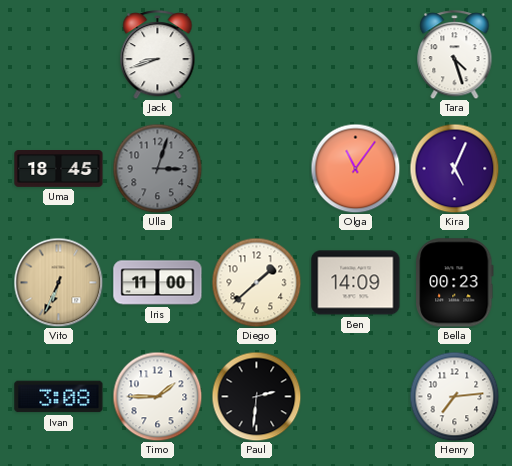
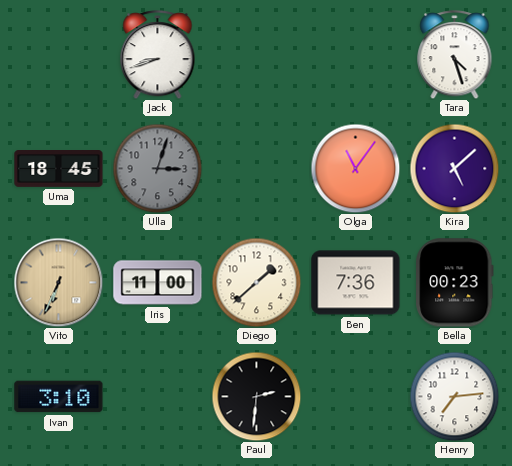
Kira: 5:04 -> 5:08
Ben: 14:09 -> 7:36
Ivan: 3:08 -> 3:10
Timo: 1:45 -> none
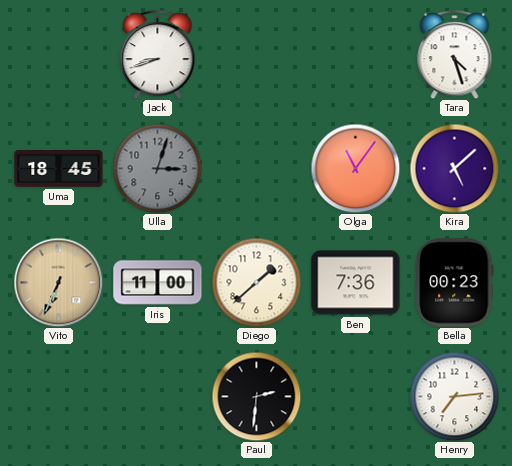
Ivan: 3:10 -> none
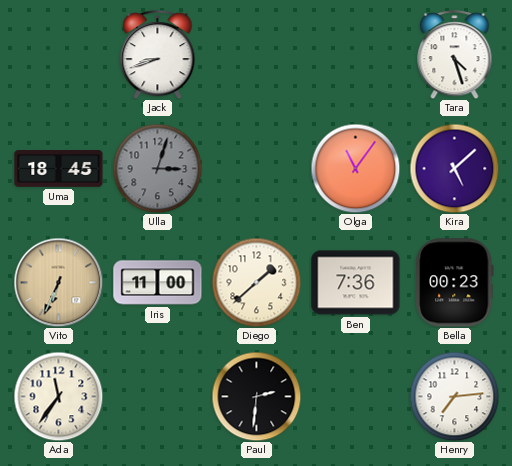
Ada: none -> 11:36
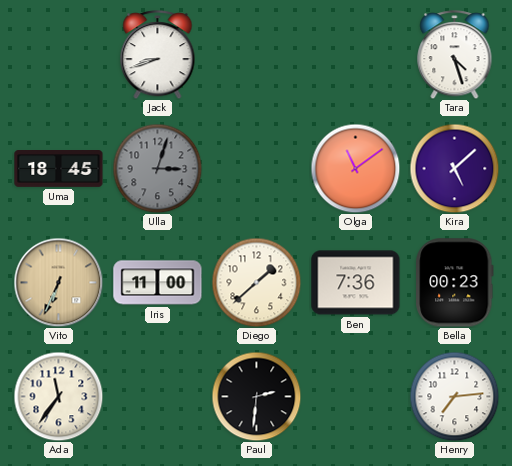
Olga: 11:06 -> 11:09
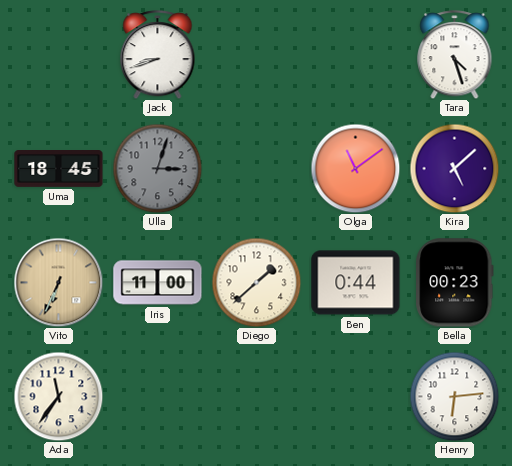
Ben: 7:36 -> 0:44
Paul: 2:31 -> none
Henry: 7:14 -> 6:14
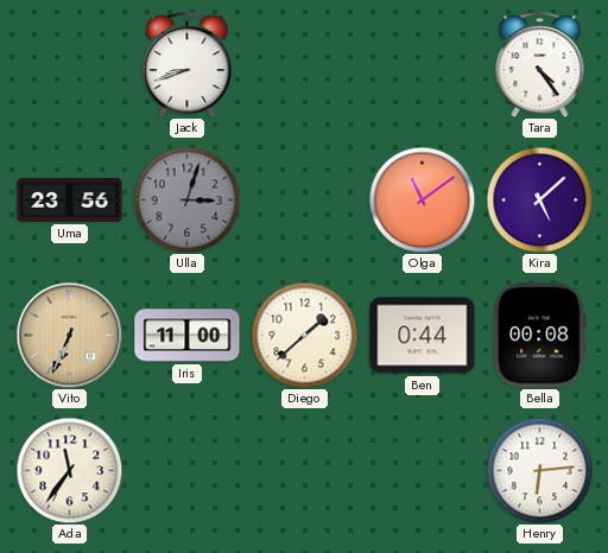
Tara: 4:27 -> 4:24
Uma: 18:45 -> 23:56
Bella: 00:23 -> 00:08
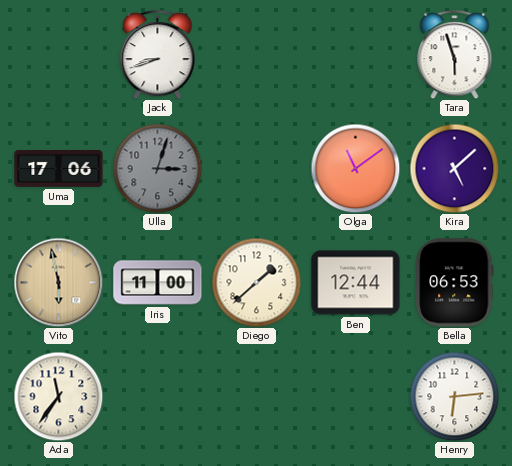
Tara: 4:24 -> 5:57
Uma: 23:56 -> 17:06
Vito: 6:34 -> 5:58
Ben: 0:44 -> 12:44
Bella: 00:08 -> 06:53
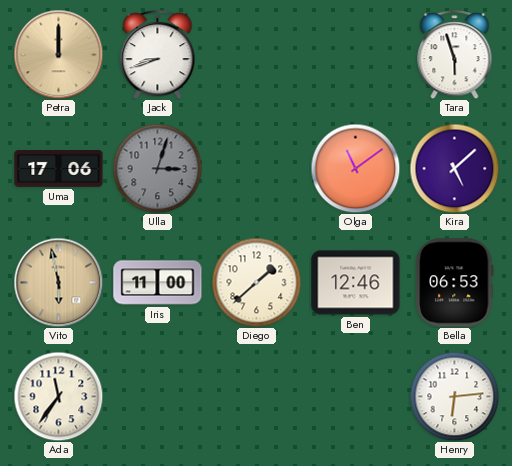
Petra: none -> 12:00
Ben: 12:44 -> 12:46
